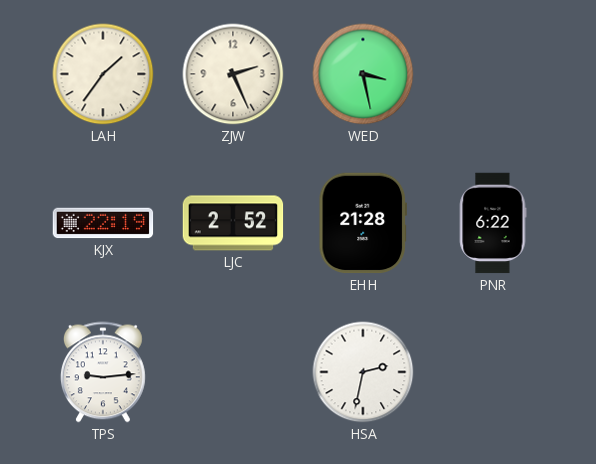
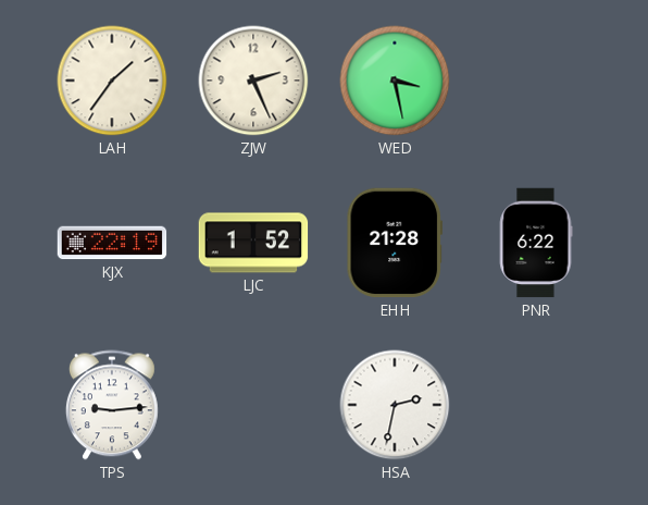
LJC: 2:52 -> 1:52
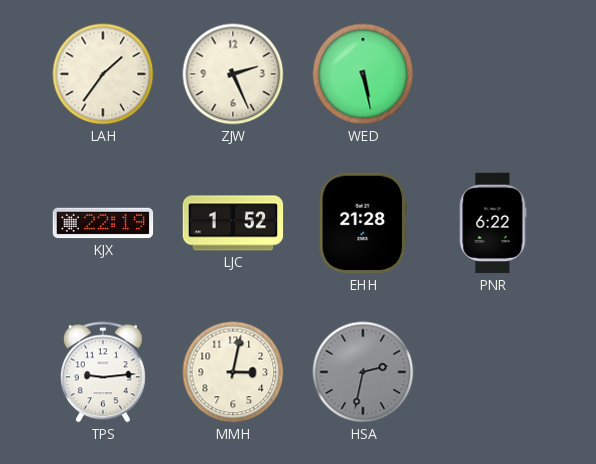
WED: 3:28 -> 5:28
MMH: none -> 3:02
HSA dial: white -> grey
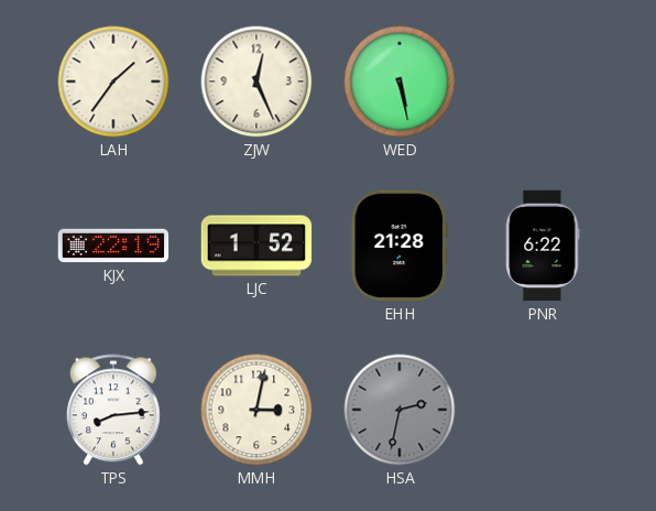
ZJW: 2:26 -> 12:26
TPS: 9:14 -> 8:14
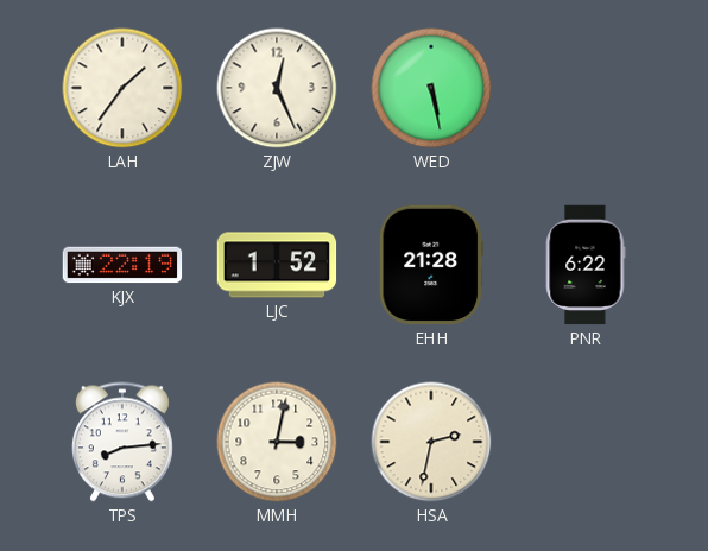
HSA dial: grey -> cream
